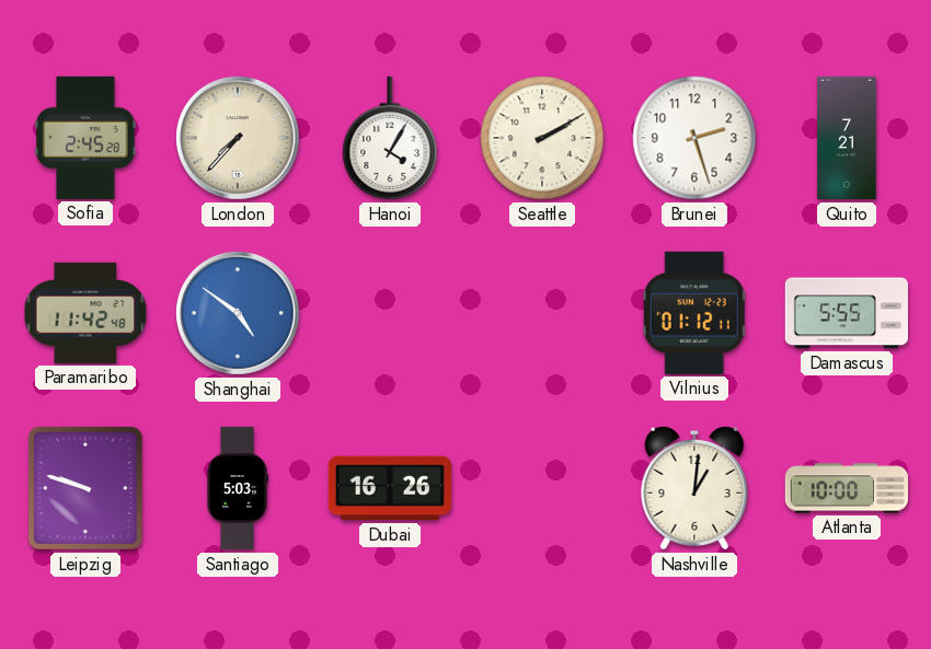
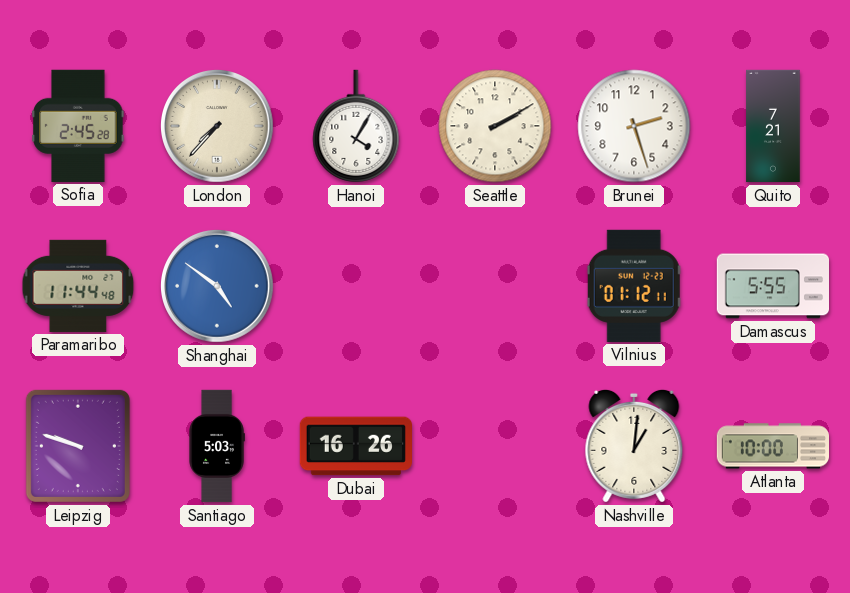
Paramaribo: 11:42 -> 11:44
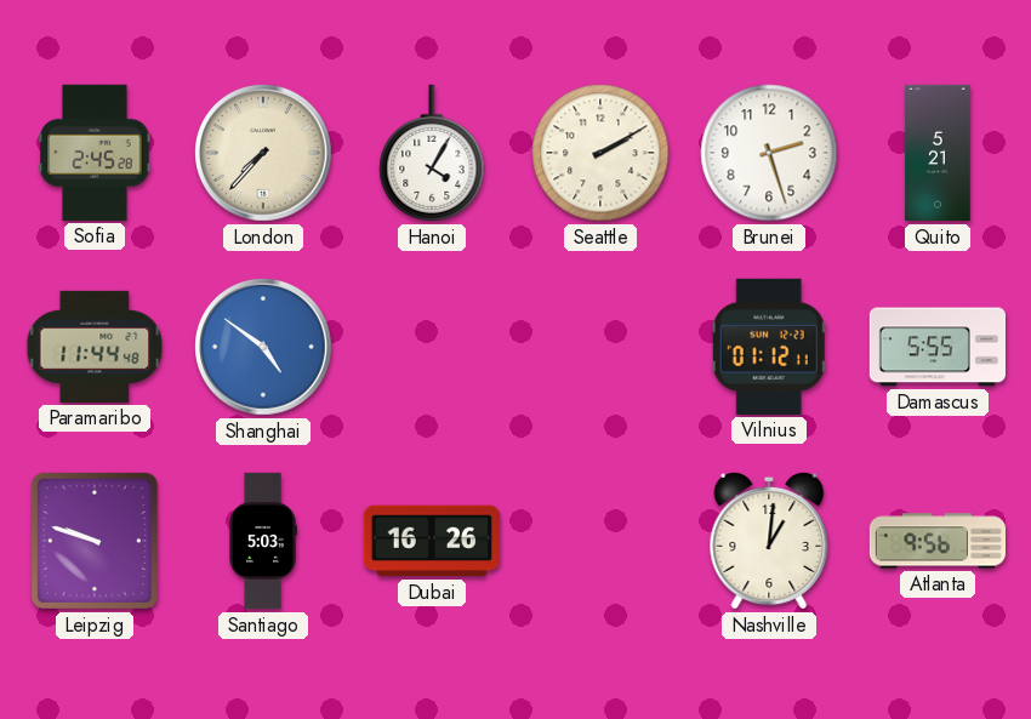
Quito: 7:21 -> 5:21
Atlanta: 10:00 -> 9:56
